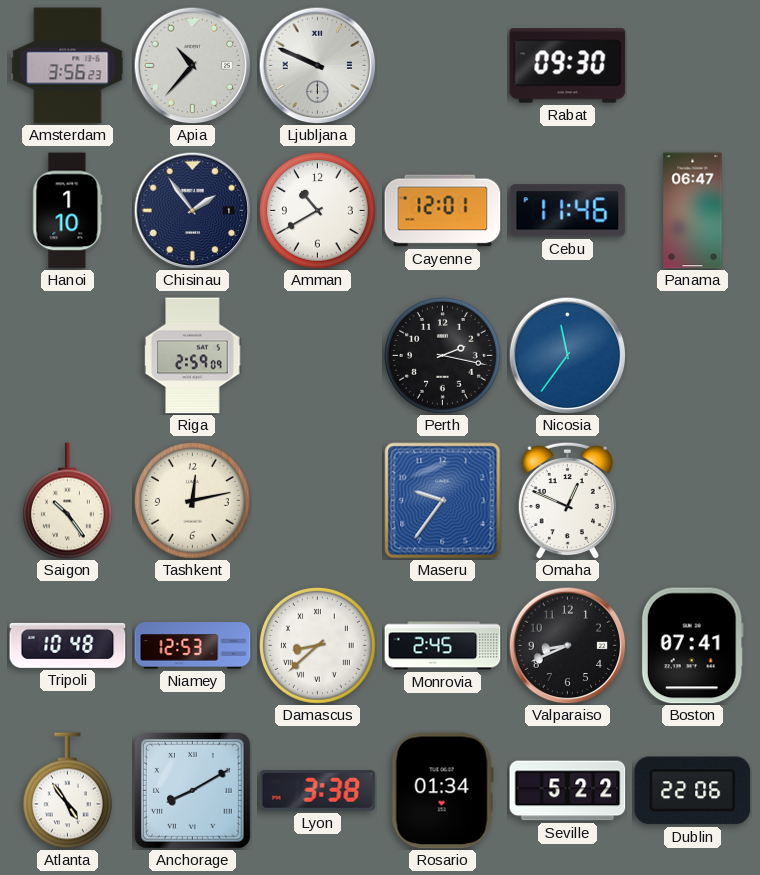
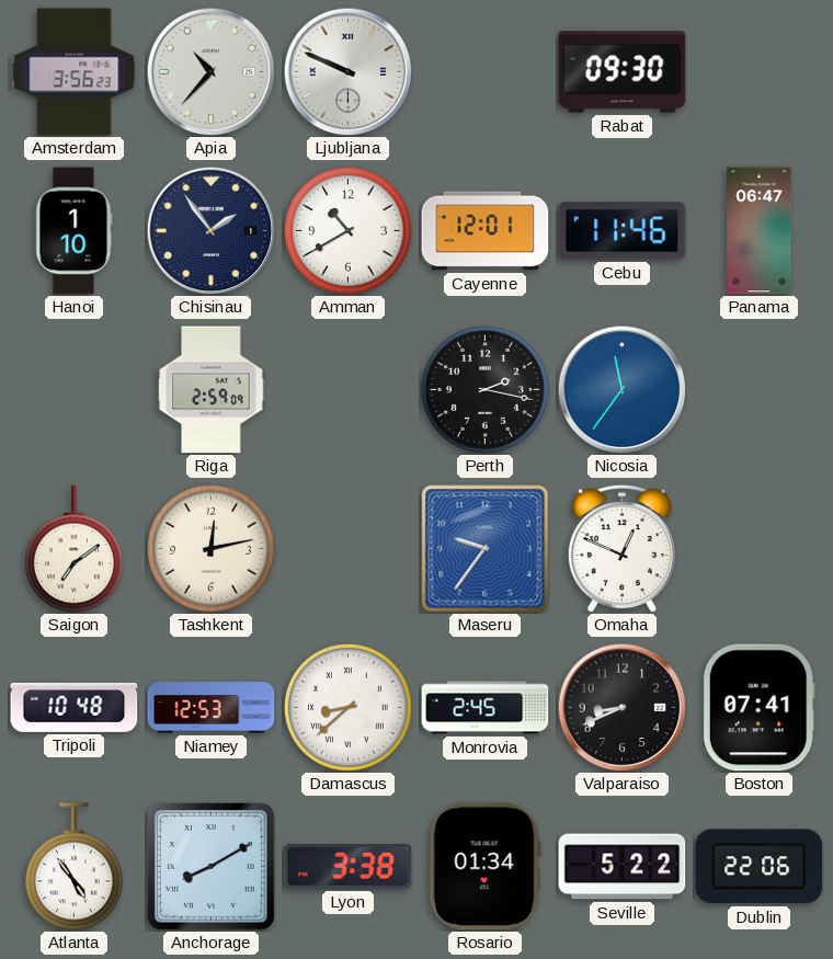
Saigon: 10:24 -> 7:09
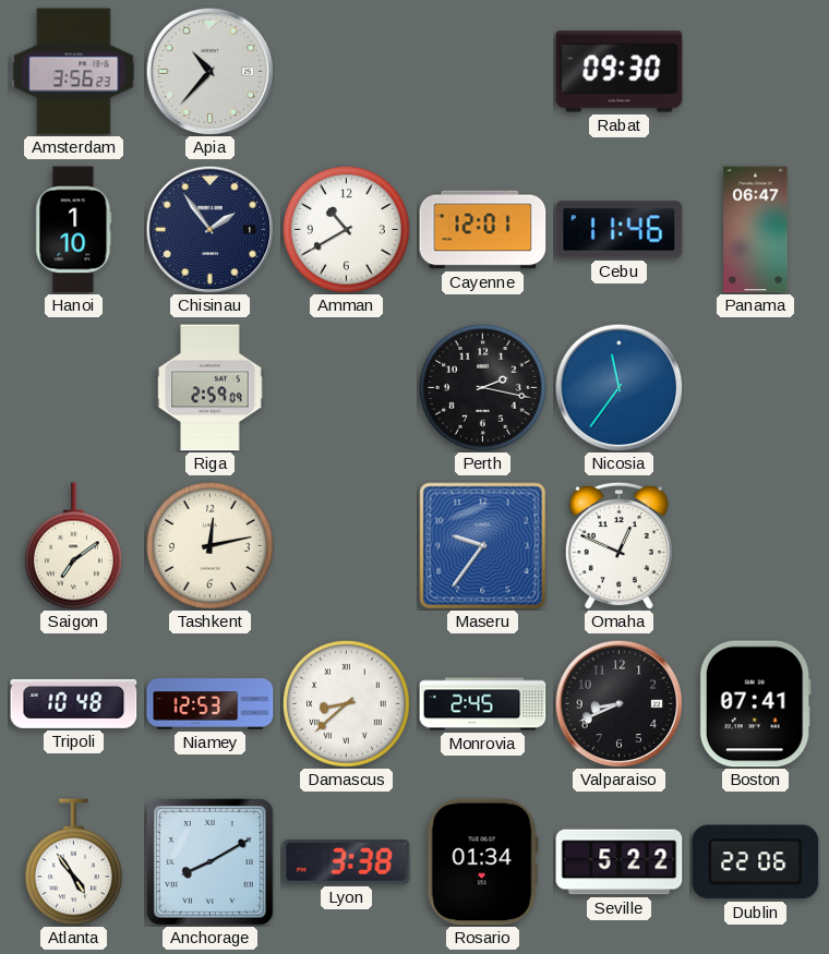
Ljubljana: 9:49 -> none
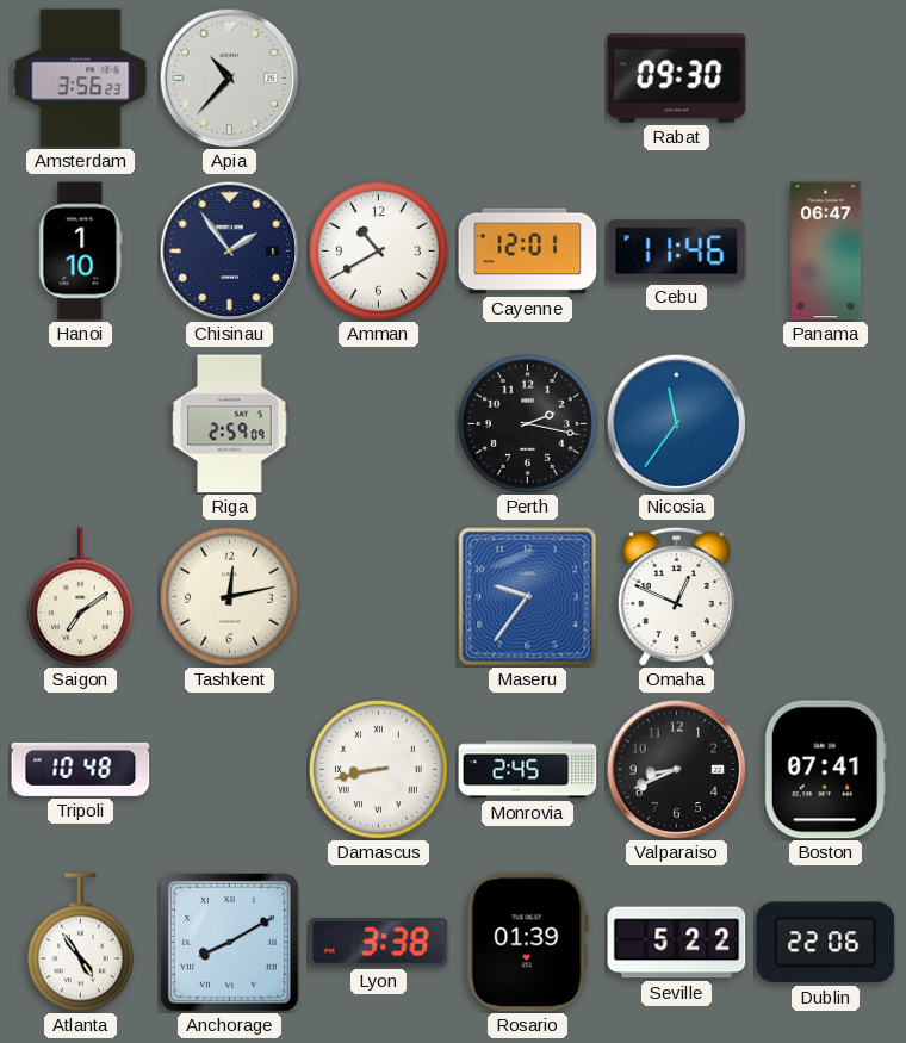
Niamey: 12:53 -> none
Damascus: 8:38 -> 8:43
Rosario: 01:34 -> 01:39
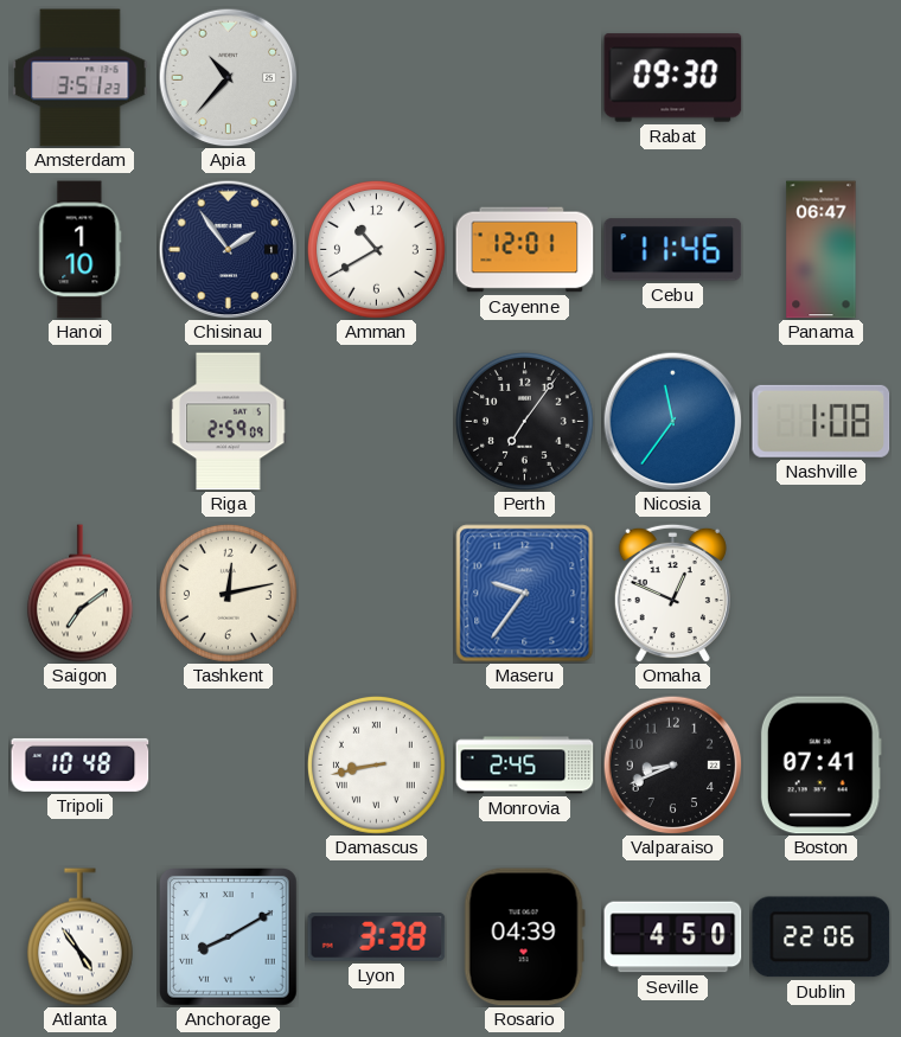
Amsterdam: 3:56 -> 3:51
Perth: 2:17 -> 7:06
Nashville: none -> 1:08
Rosario: 01:39 -> 04:39
Seville: 5:22 -> 4:50
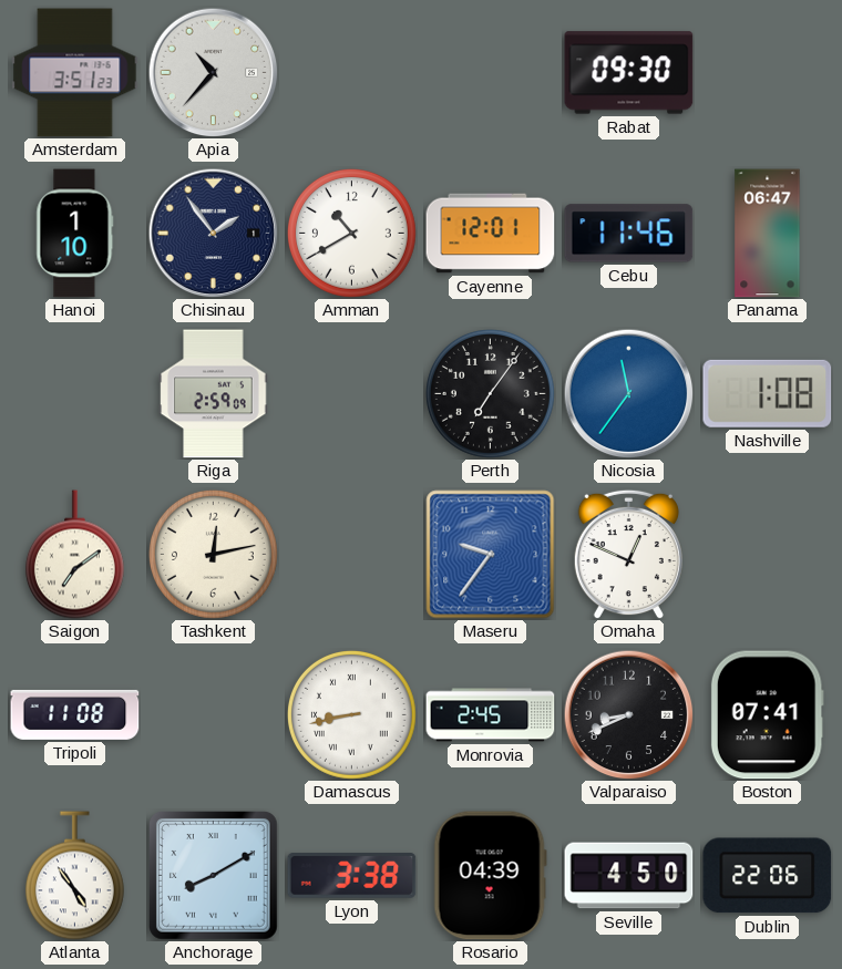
Tripoli: 10:48 -> 11:08
